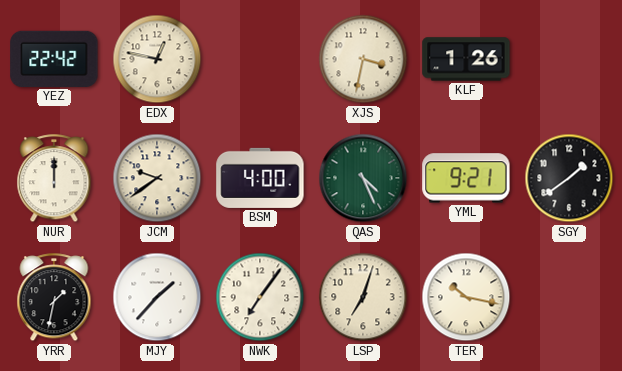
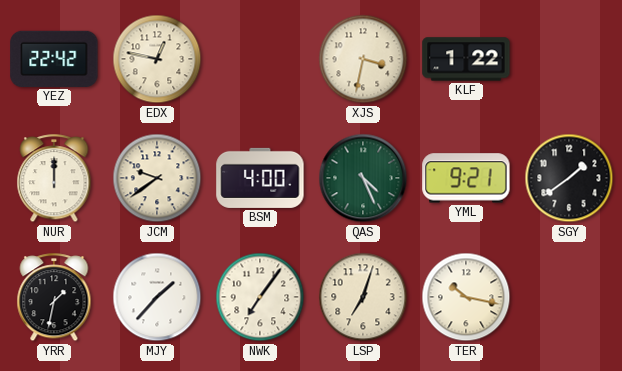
KLF: 1:26 -> 1:22
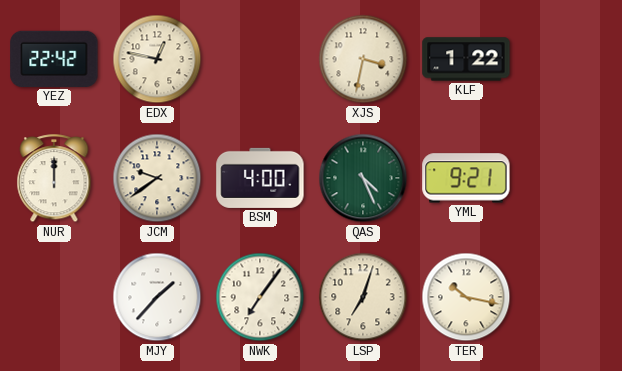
SGY: 1:39 -> none
YRR: 1:32 -> none
